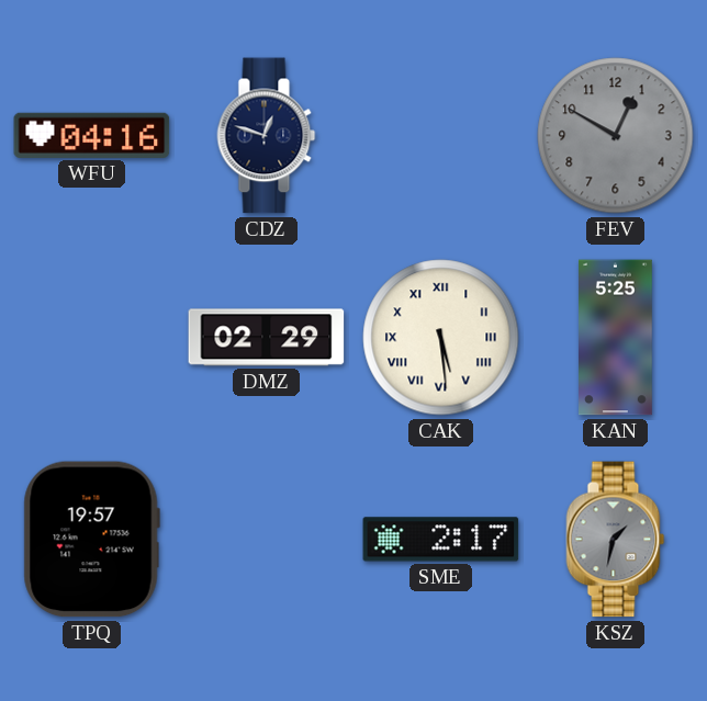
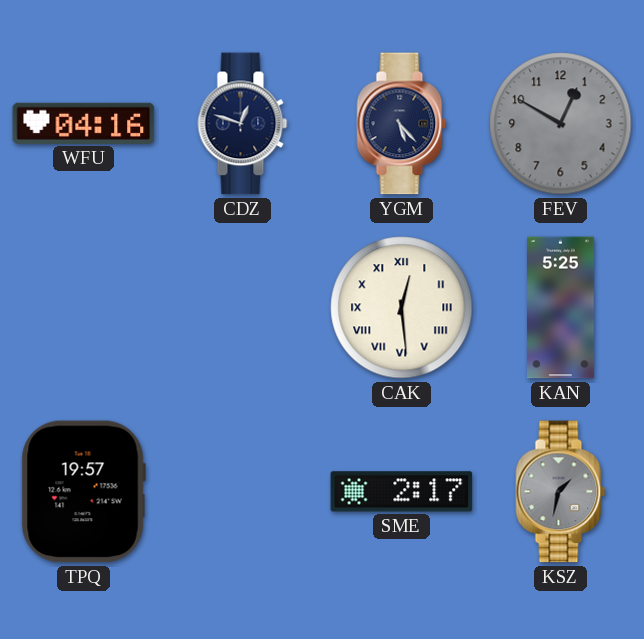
YGM: none -> 5:23
DMZ: 02:29 -> none
CAK: 5:29 -> 12:29
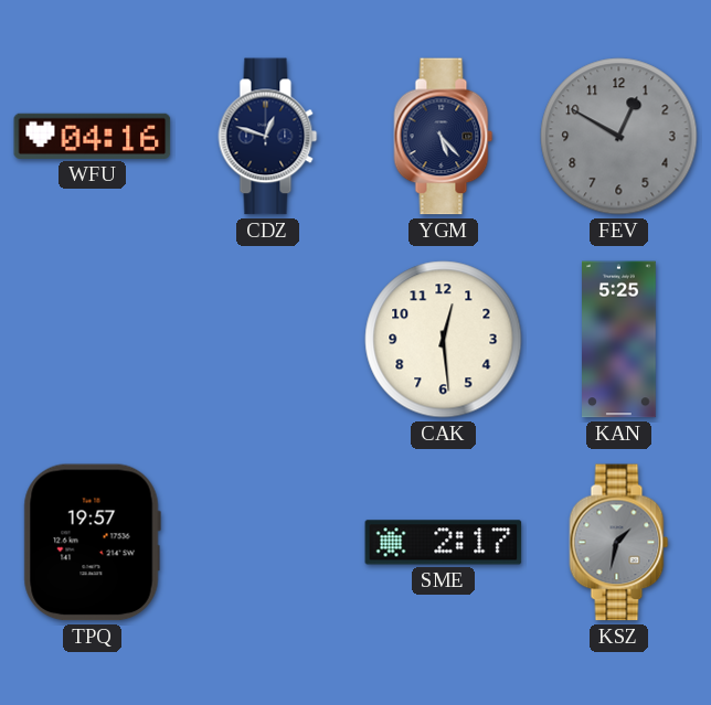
CAK numerals: Roman -> Arabic
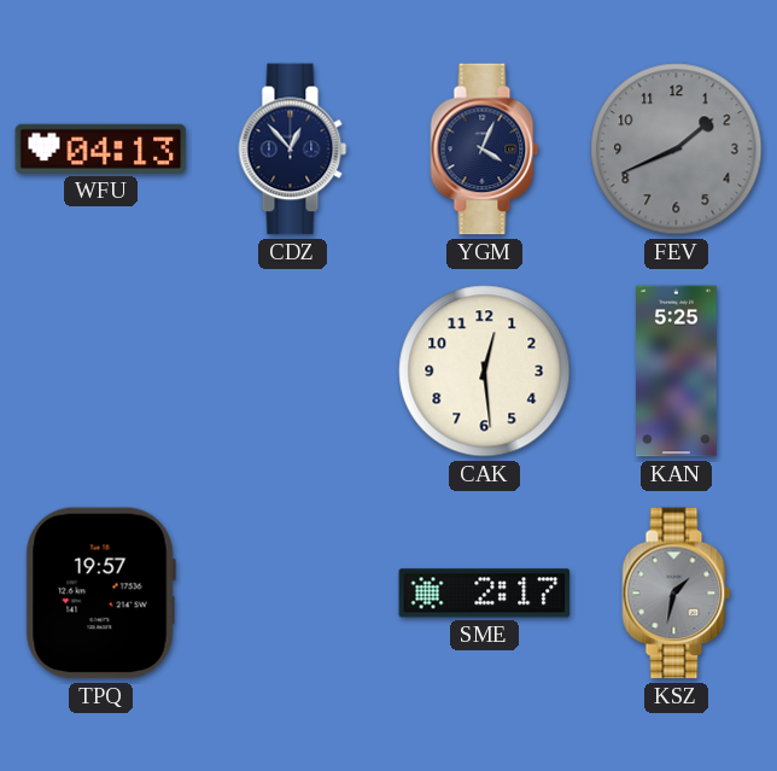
WFU: 04:16 -> 04:13
CDZ: 12:48 -> 12:53
YGM: 5:23 -> 4:04
FEV: 12:50 -> 1:41
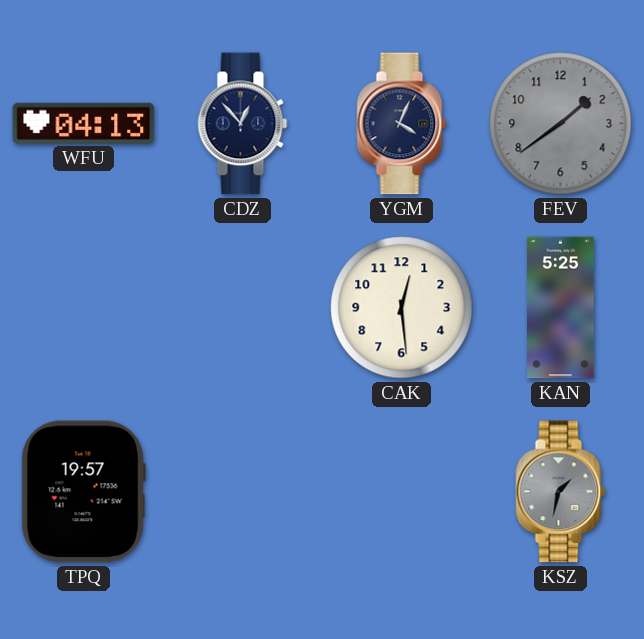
FEV: 1:41 -> 1:39
SME: 2:17 -> none
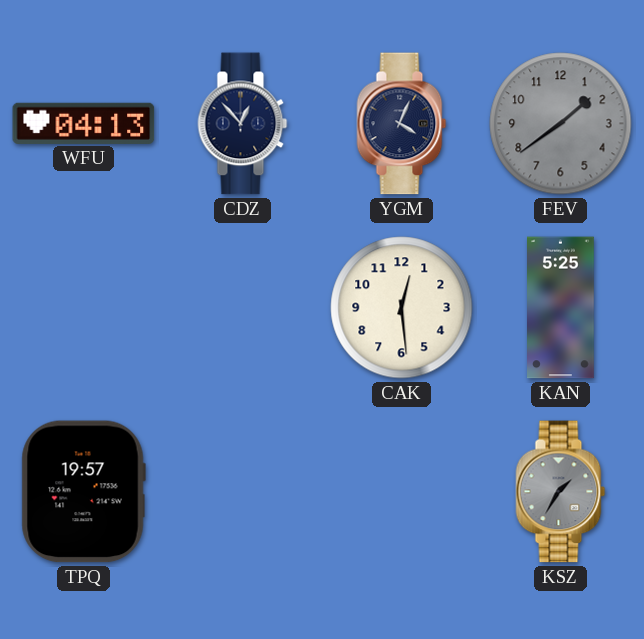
KSZ: 1:32 -> 1:35
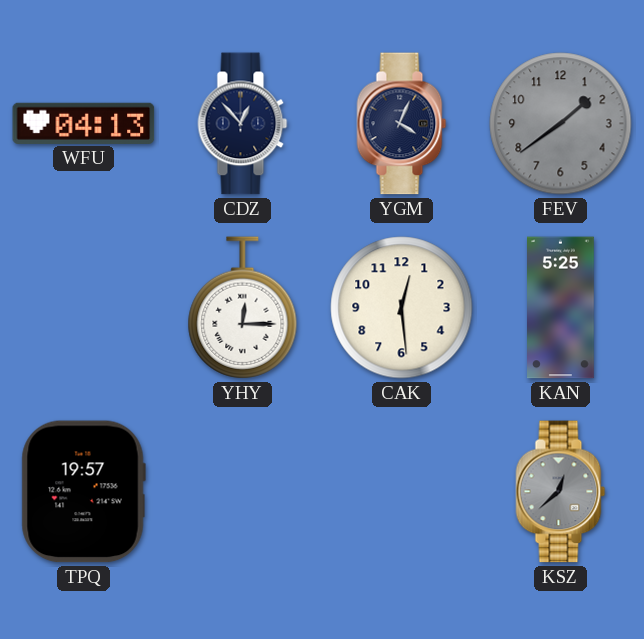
YHY: none -> 12:15
KSZ: 1:35 -> 12:38
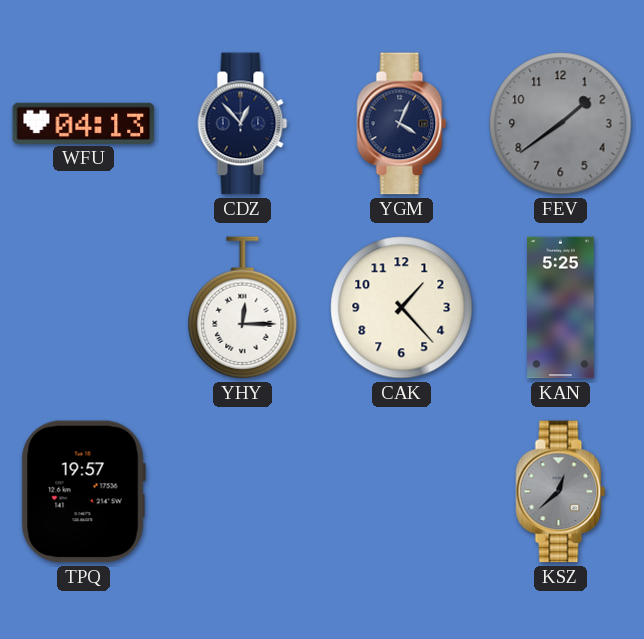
CAK: 12:29 -> 1:23
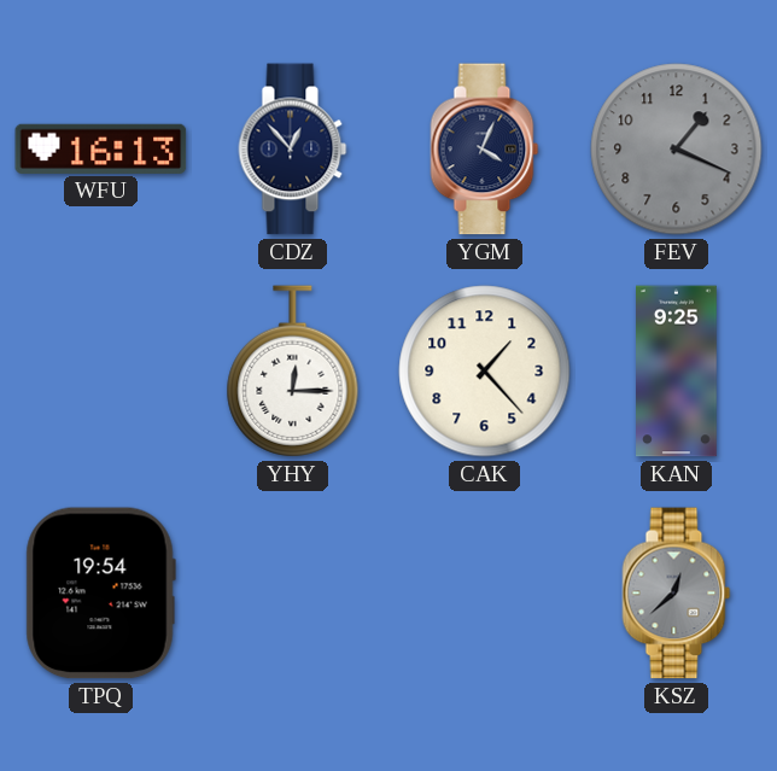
WFU: 04:13 -> 16:13
FEV: 1:39 -> 1:19
KAN: 5:25 -> 9:25
TPQ: 19:57 -> 19:54
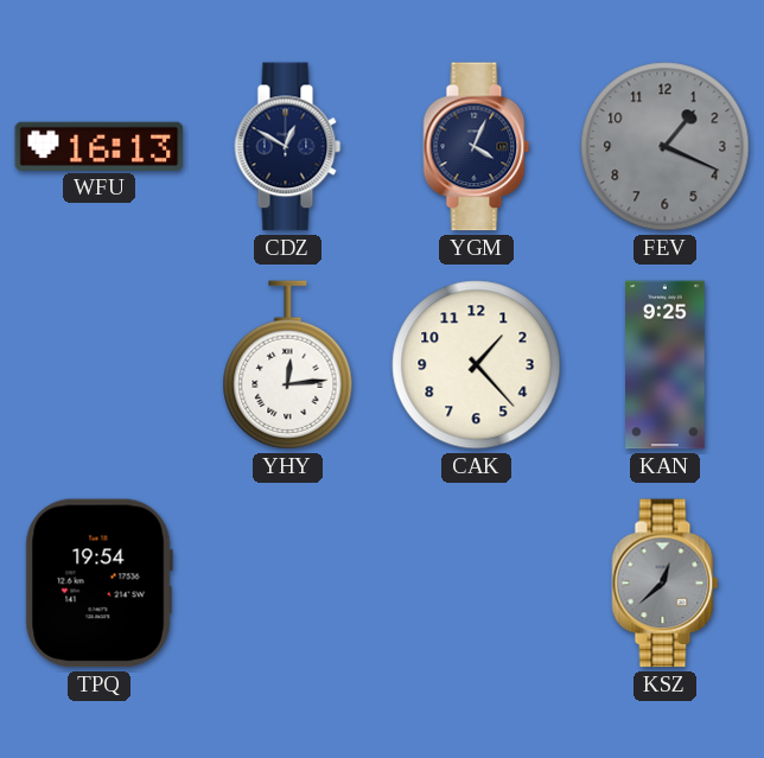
CDZ: 12:53 -> 12:50
YHY: 12:15 -> 12:14
